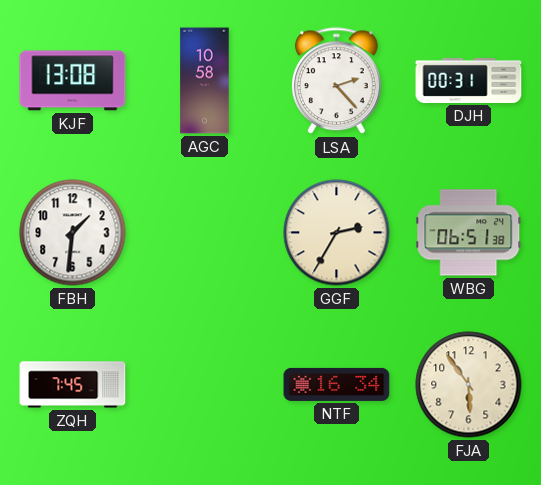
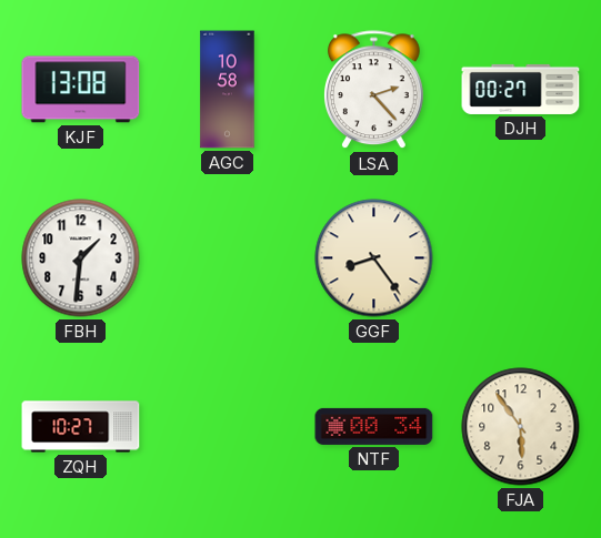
DJH: 00:31 -> 00:27
GGF: 2:35 -> 8:24
WBG: 06:51 -> none
ZQH: 7:45 -> 10:27
NTF: 16:34 -> 00:34
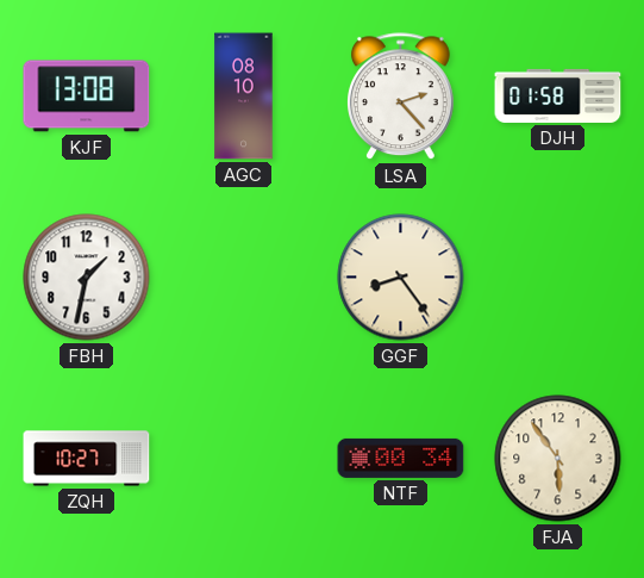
AGC: 10:58 -> 08:10
DJH: 00:27 -> 01:58
FBH: 1:31 -> 1:32
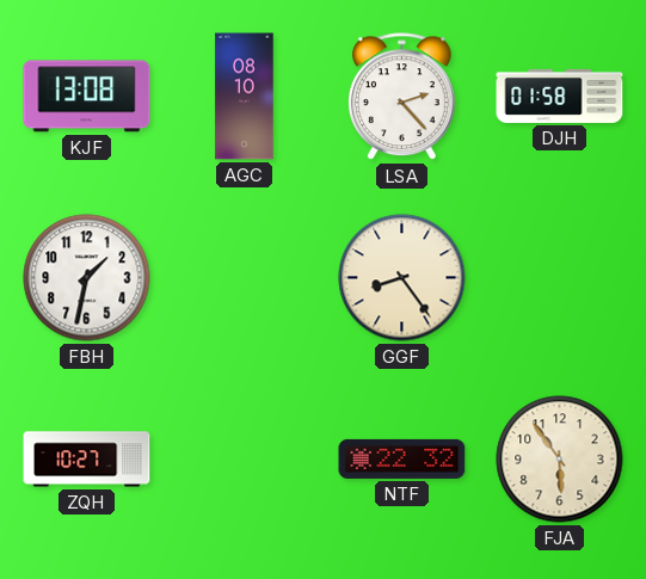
NTF: 00:34 -> 22:32
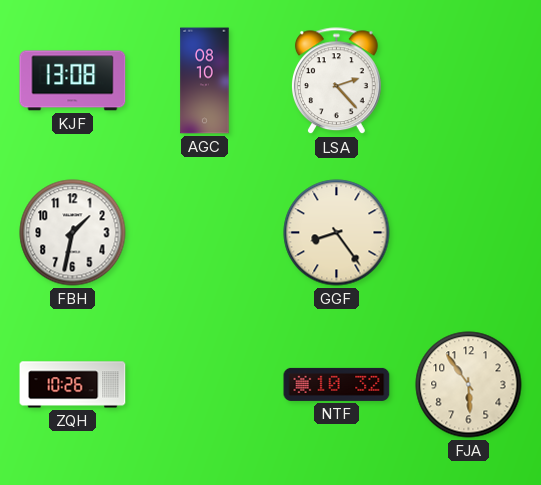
DJH: 01:58 -> none
ZQH: 10:27 -> 10:26
NTF: 22:32 -> 10:32
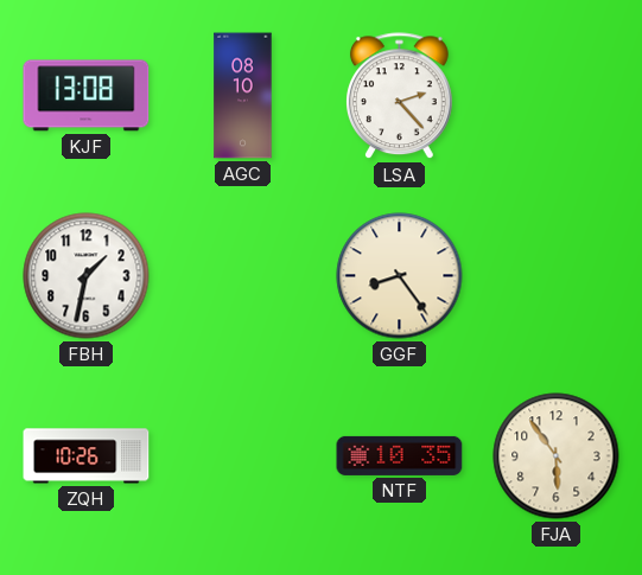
NTF: 10:32 -> 10:35
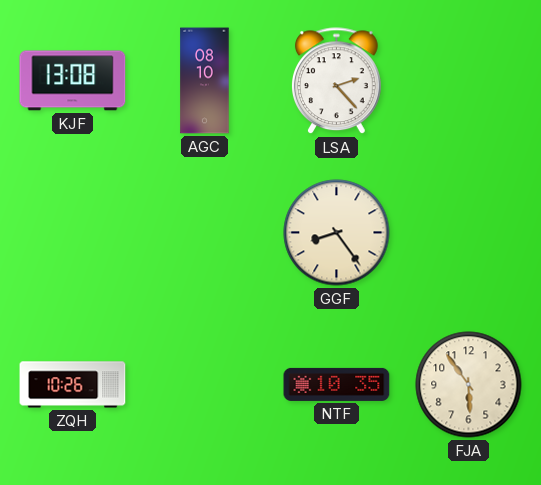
FBH: 1:32 -> none
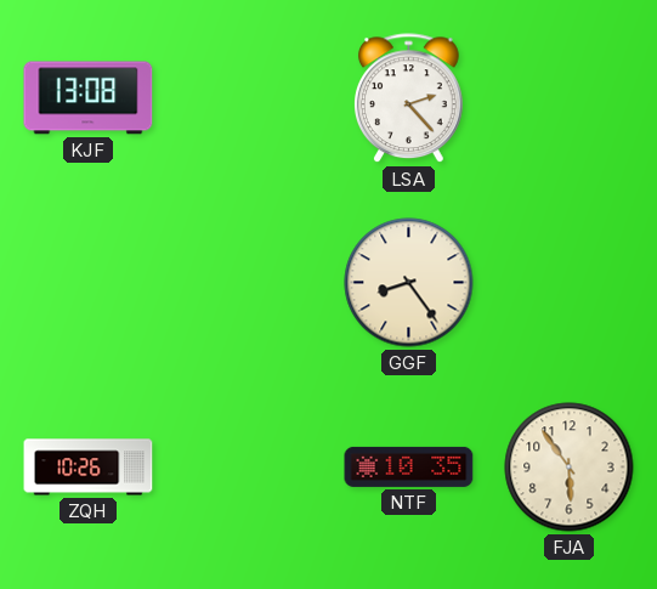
AGC: 08:10 -> none
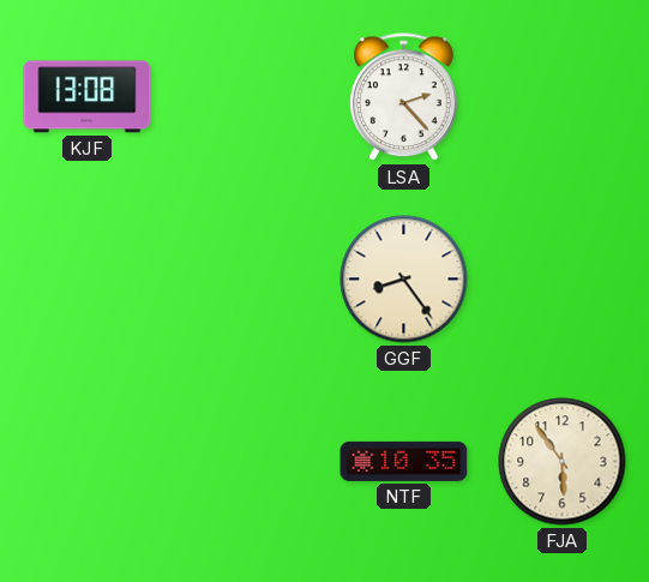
ZQH: 10:26 -> none
